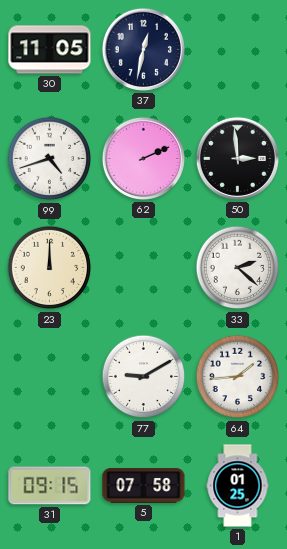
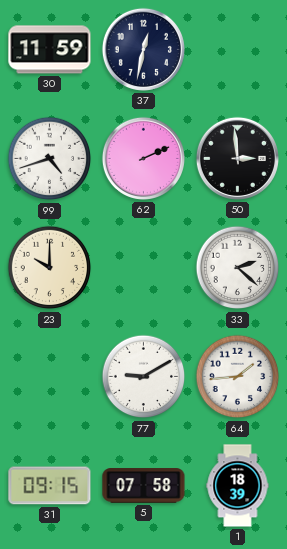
30: 11:05 -> 11:59
23: 12:00 -> 10:00
1: 01:25 -> 18:39
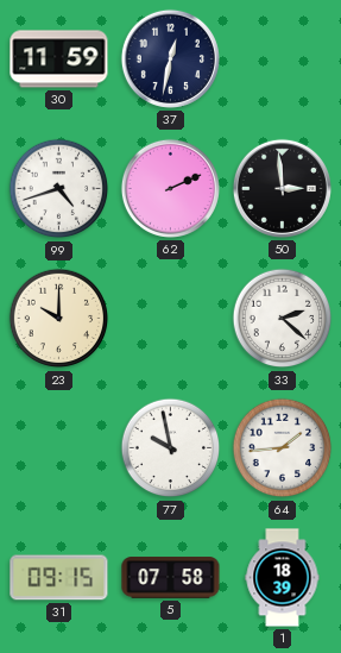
77: 9:10 -> 9:58
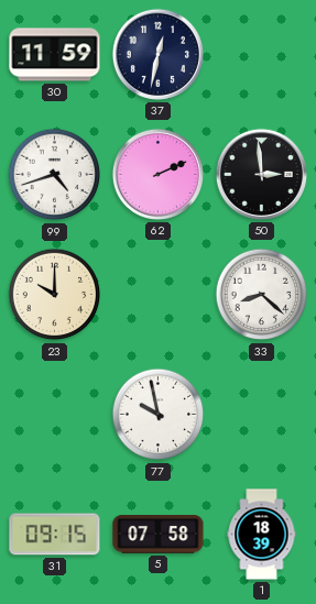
33: 2:22 -> 8:22
64: 1:44 -> none
